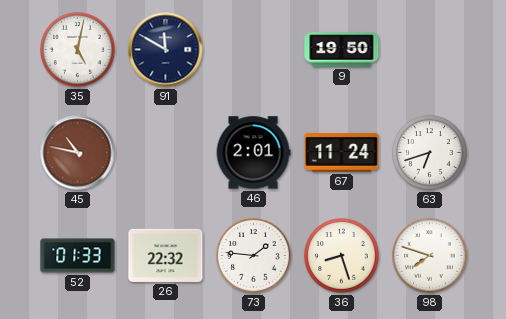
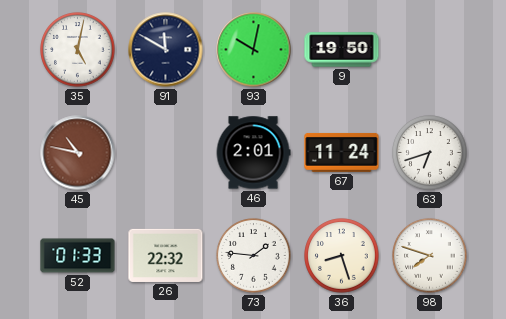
93: none -> 10:02
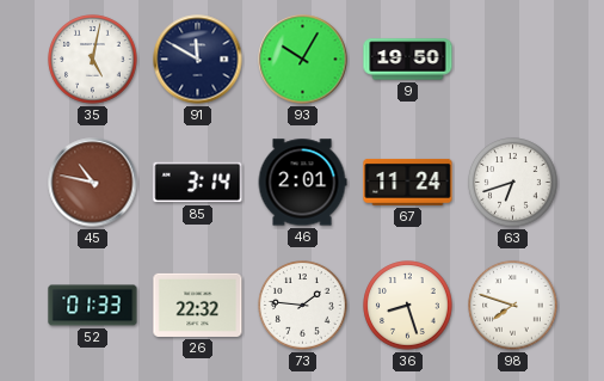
93: 10:02 -> 10:05
85: none -> 3:14
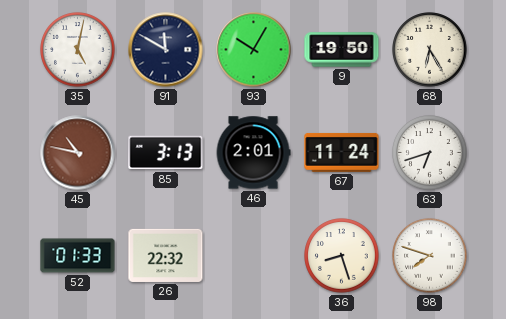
68: none -> 6:25
85: 3:14 -> 3:13
73: 1:46 -> none
